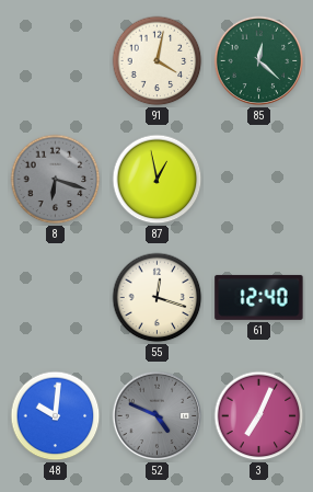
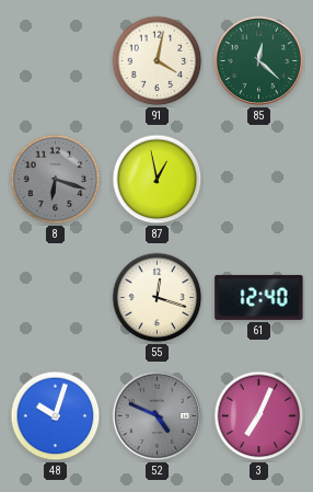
48: 10:01 -> 10:03
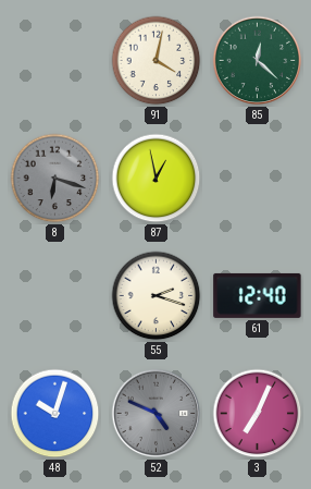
55: 12:18 -> 2:18
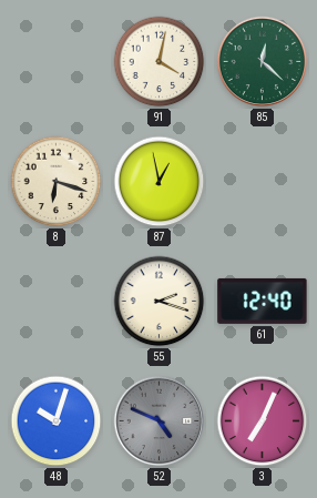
8 dial: grey -> cream
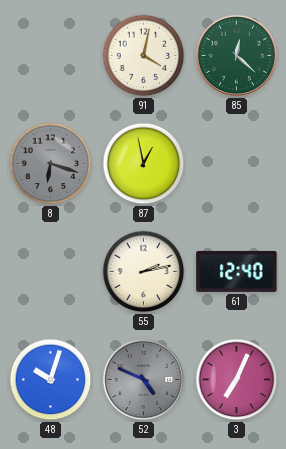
8 dial: cream -> grey
55: 2:18 -> 2:13
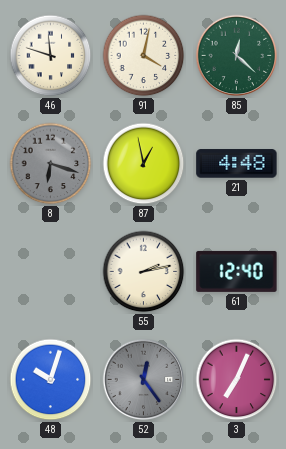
46: none -> 11:48
21: none -> 4:48
52: 4:49 -> 12:24
